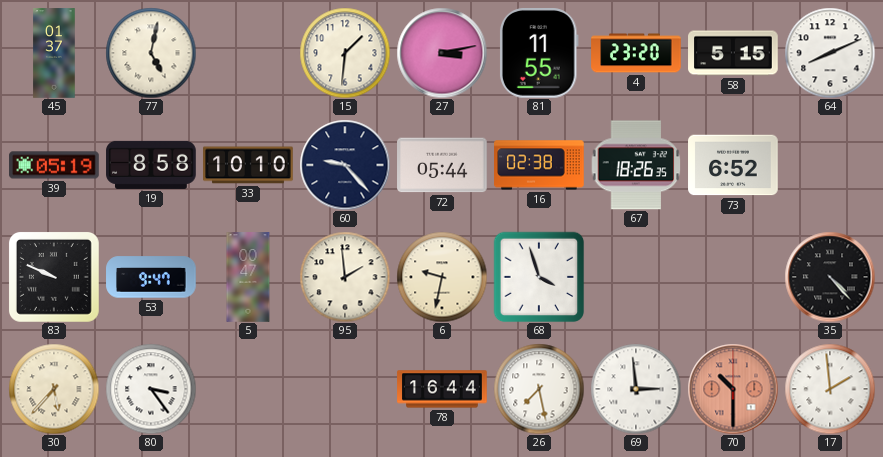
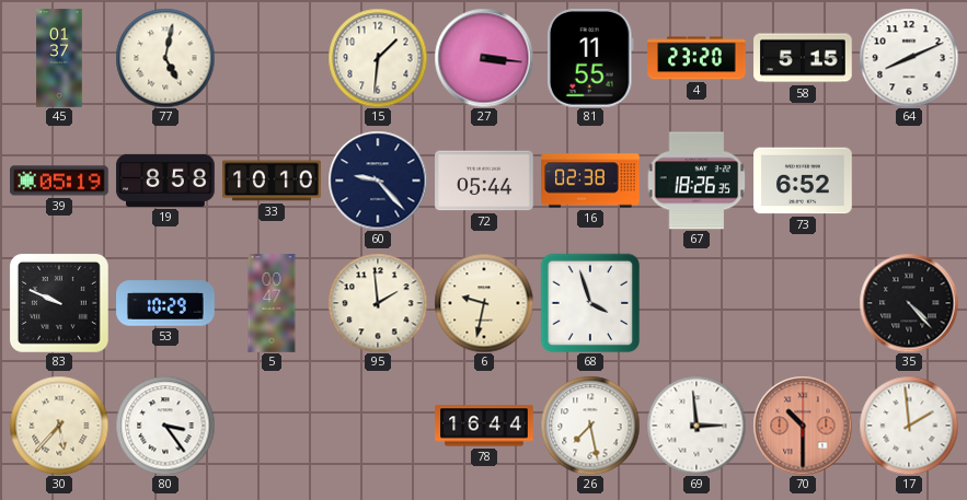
27: 3:13 -> 3:16
53: 9:47 -> 10:29
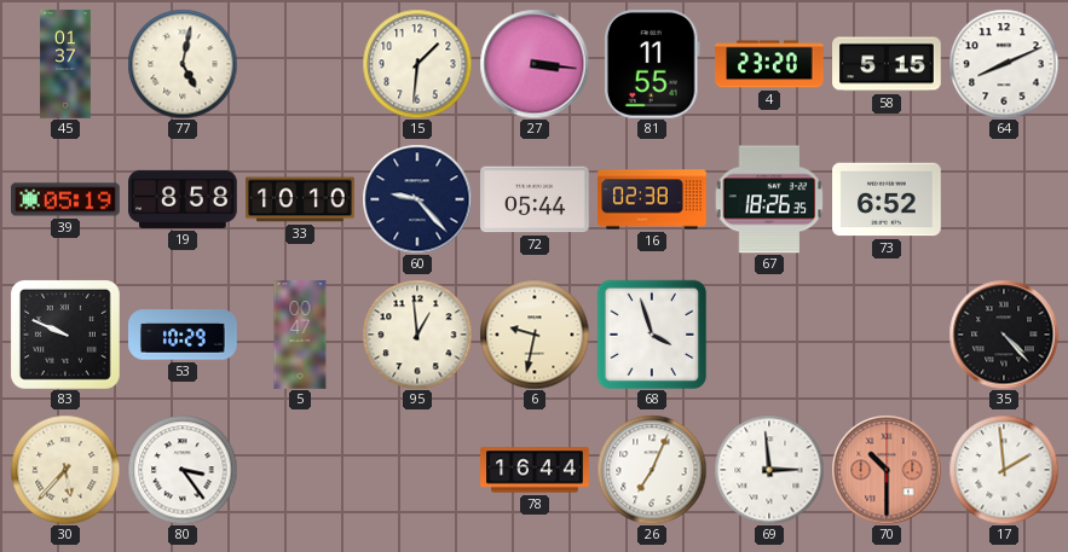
95: 1:59 -> 12:59
26: 7:28 -> 7:04
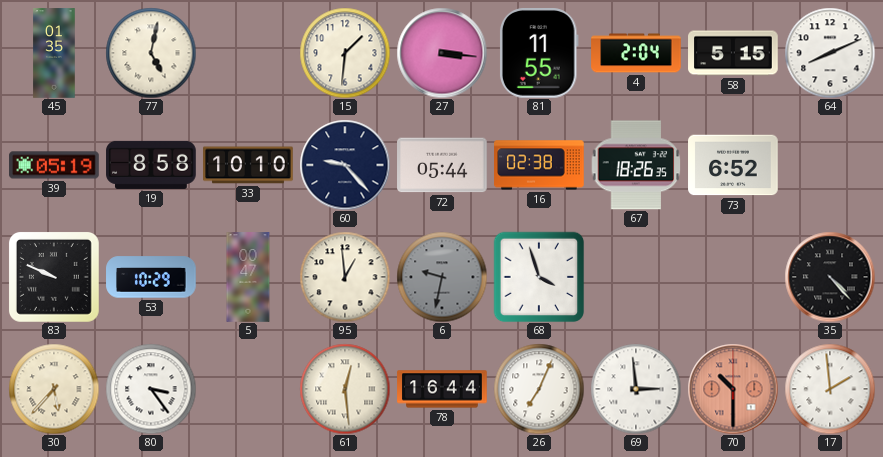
45: 01:37 -> 01:35
4: 23:20 -> 2:04
6 dial: cream -> grey
61: none -> 12:29
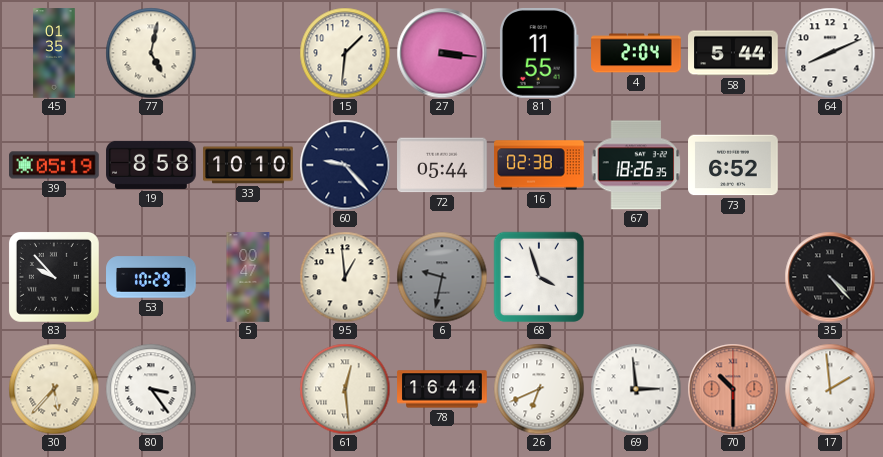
58: 5:15 -> 5:44
83: 9:49 -> 9:53
26: 7:04 -> 6:41
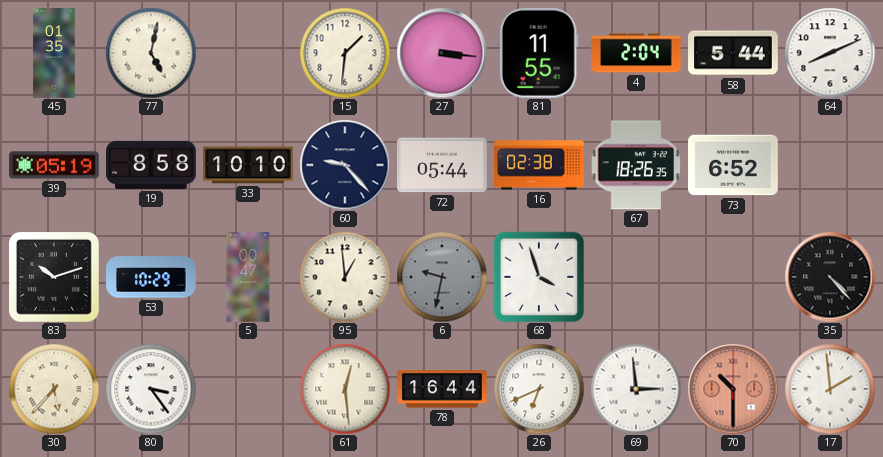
83: 9:53 -> 10:12
